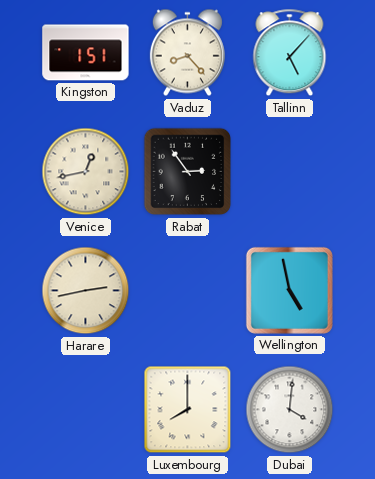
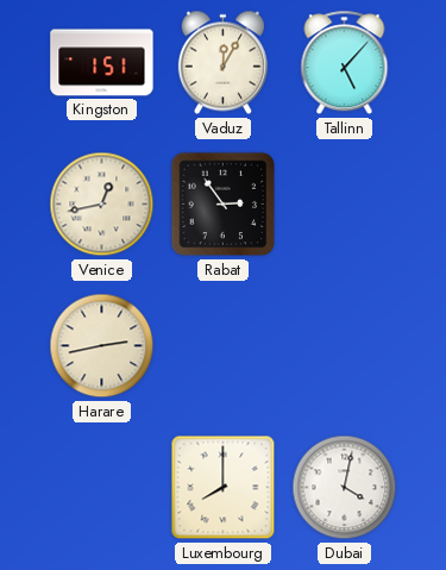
Vaduz: 8:23 -> 12:05
Wellington: 4:58 -> none
Dubai: 4:01 -> 4:02
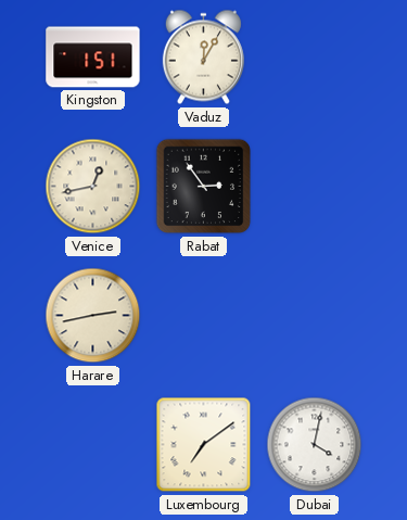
Tallinn: 5:07 -> none
Luxembourg: 8:00 -> 7:09
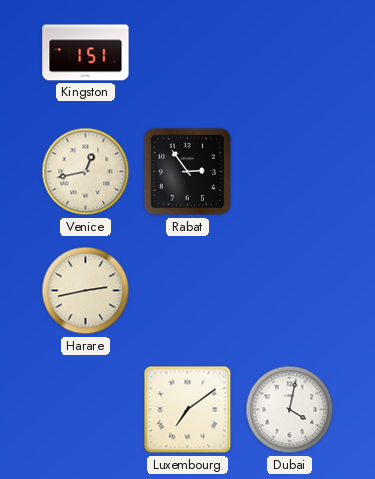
Vaduz: 12:05 -> none
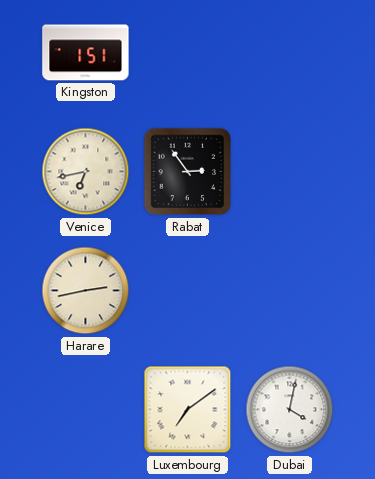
Venice: 12:43 -> 6:43
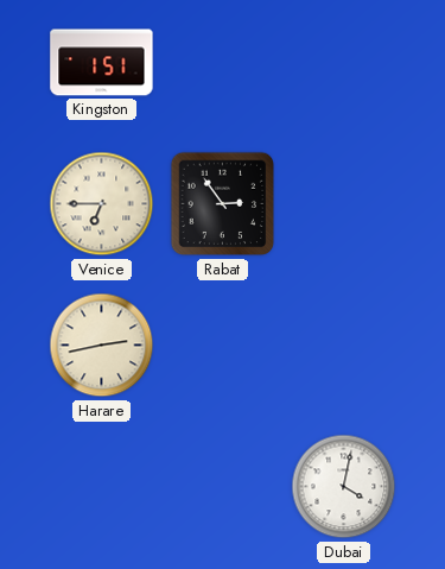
Venice: 6:43 -> 6:45
Luxembourg: 7:09 -> none
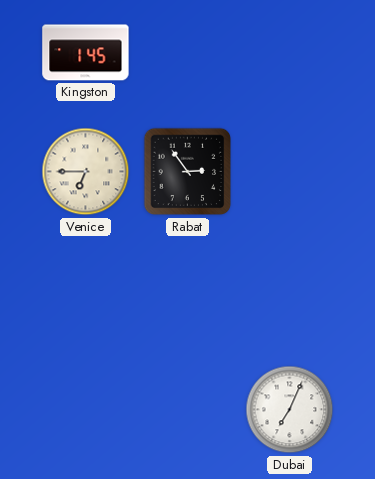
Kingston: 1:51 -> 1:45
Harare: 2:43 -> none
Dubai: 4:02 -> 7:04
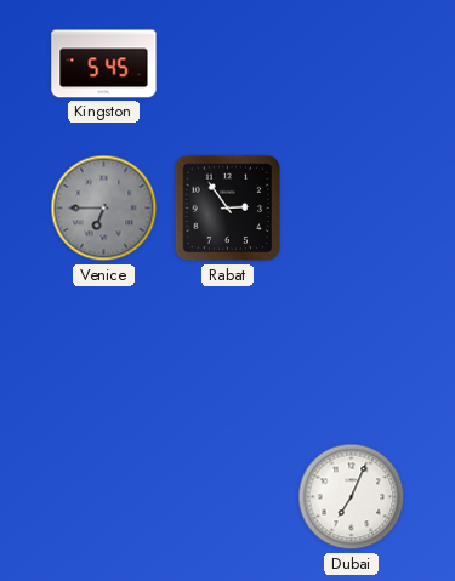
Kingston: 1:45 -> 5:45
Venice dial: cream -> grey
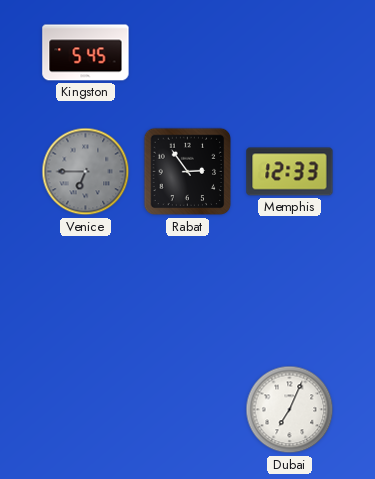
Memphis: none -> 12:33
